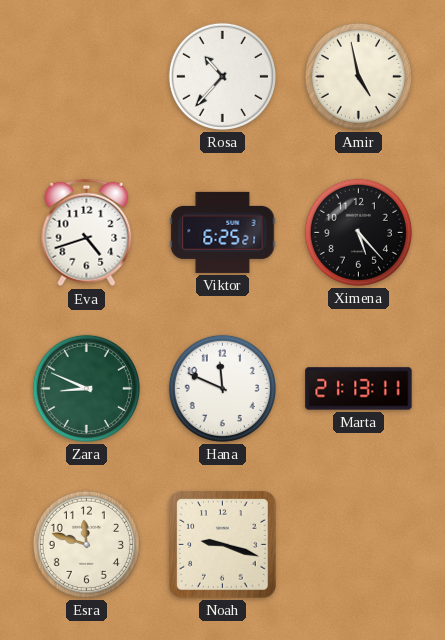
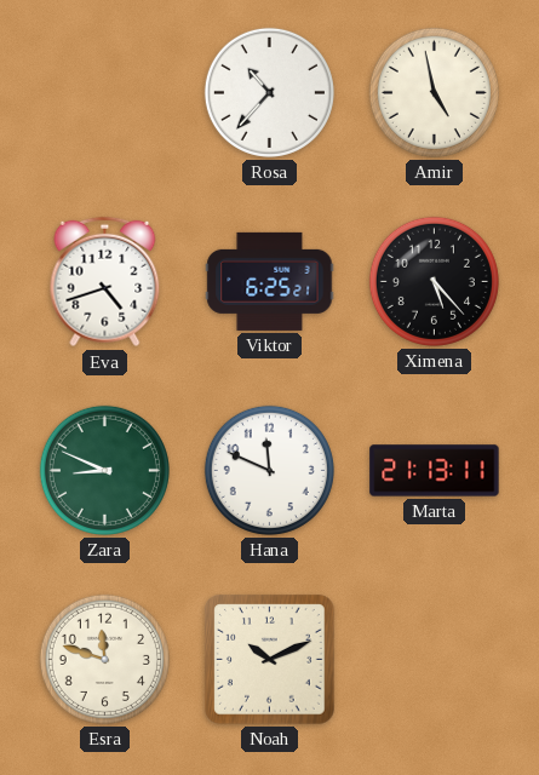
Noah: 9:18 -> 10:11
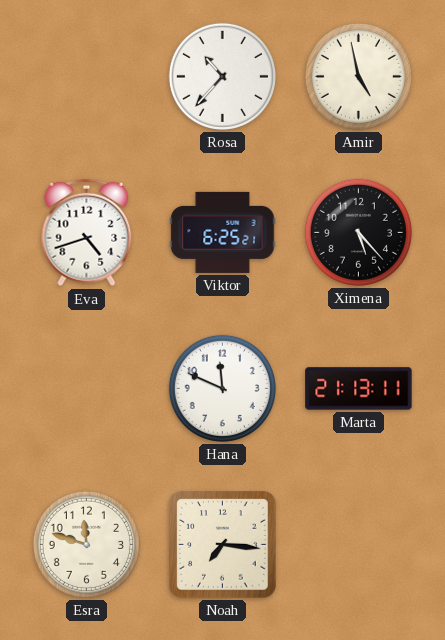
Zara: 8:49 -> none
Noah: 10:11 -> 7:16
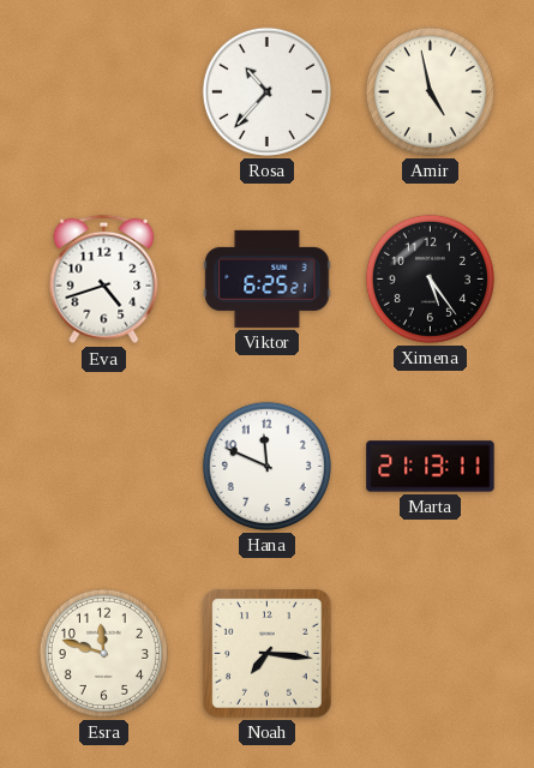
Ximena: 5:23 -> 5:24
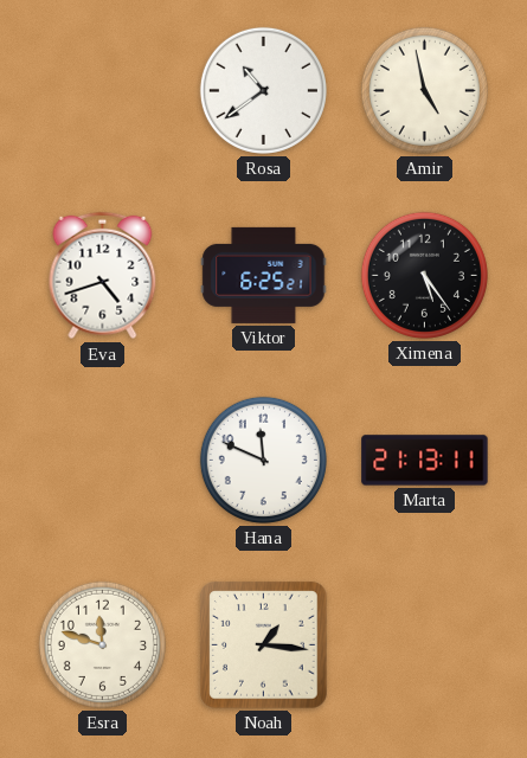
Rosa: 10:37 -> 10:39
Noah: 7:16 -> 1:16
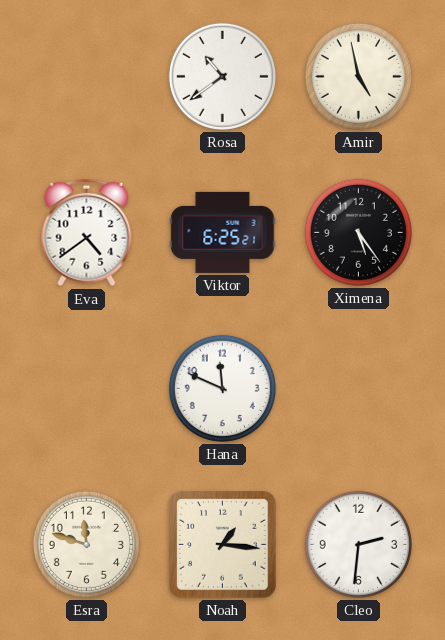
Eva: 4:42 -> 4:39
Marta: 21:13 -> none
Cleo: none -> 2:31
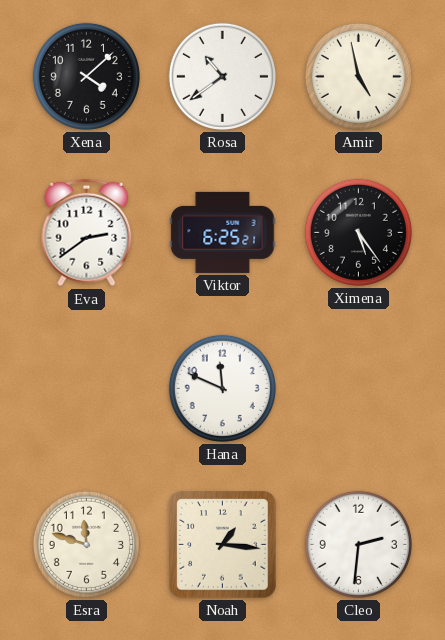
Xena: none -> 4:08
Eva: 4:39 -> 2:39
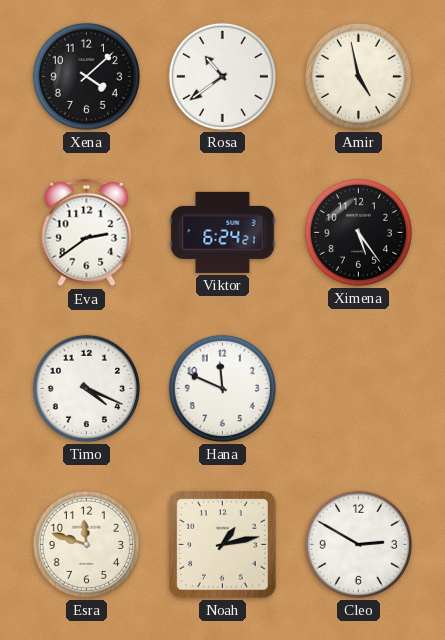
Viktor: 6:25 -> 6:24
Timo: none -> 4:19
Noah: 1:16 -> 1:13
Cleo: 2:31 -> 2:50
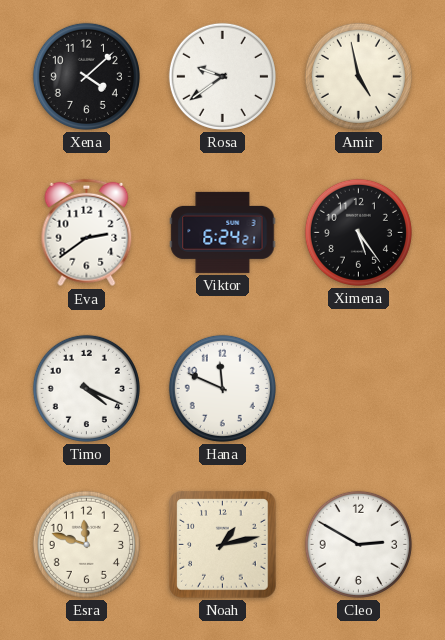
Rosa: 10:39 -> 9:39
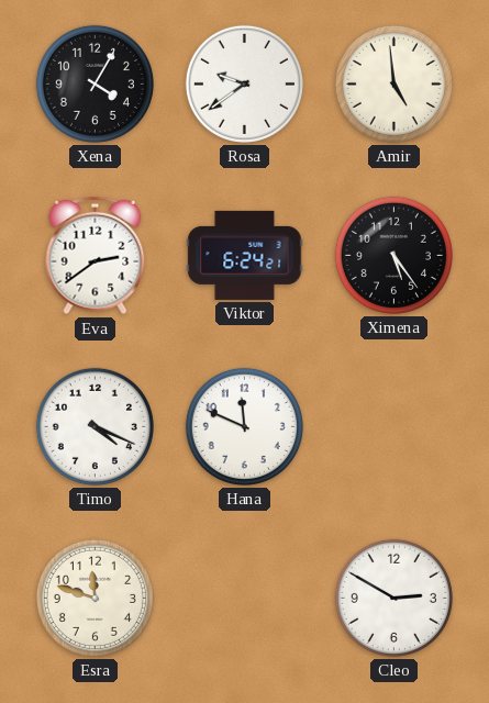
Xena: 4:08 -> 4:05
Amir: 4:58 -> 4:59
Noah: 1:13 -> none
